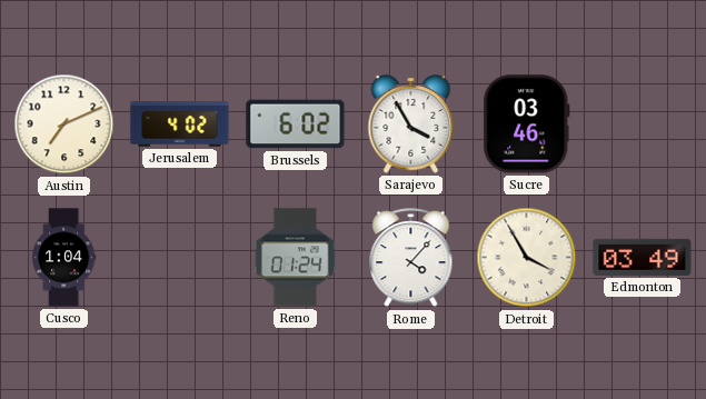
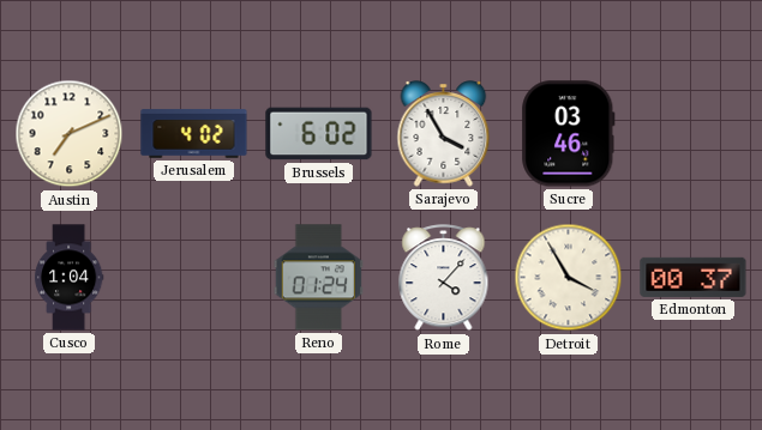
Edmonton: 03:49 -> 00:37
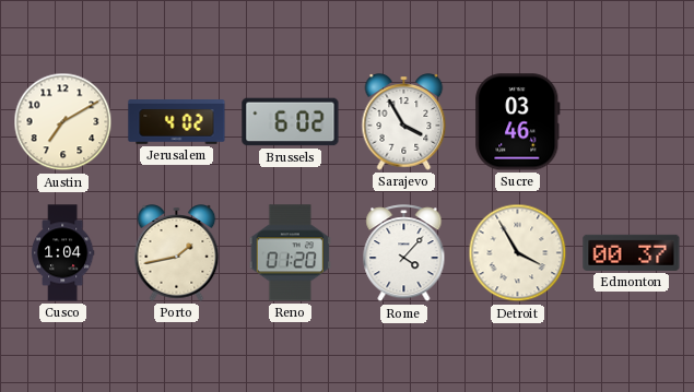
Austin: 7:11 -> 7:10
Porto: none -> 1:43
Reno: 01:24 -> 01:20
